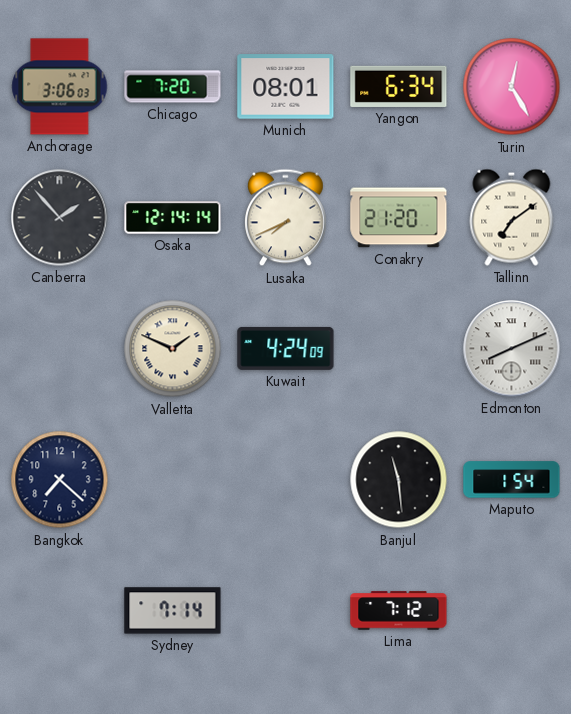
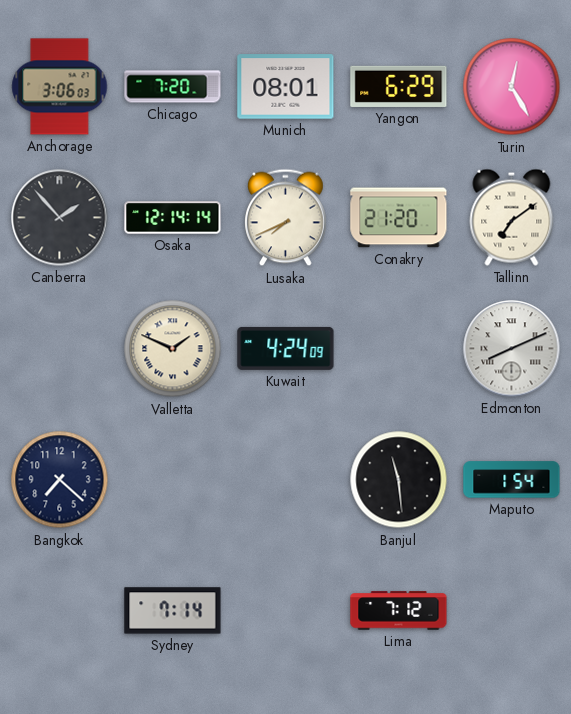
Yangon: 6:34 -> 6:29
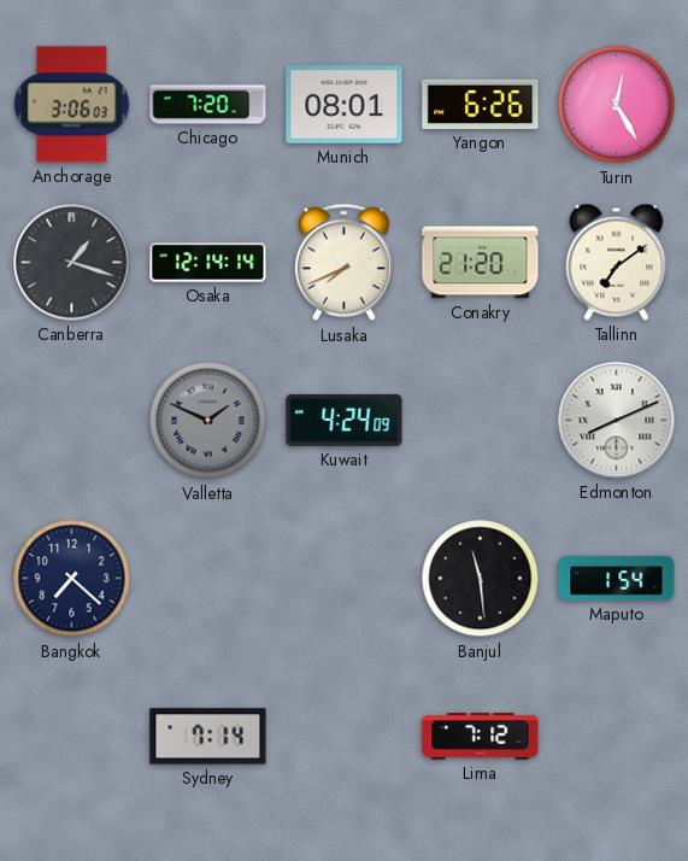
Yangon: 6:29 -> 6:26
Canberra: 1:53 -> 1:18
Valletta dial: cream -> grey
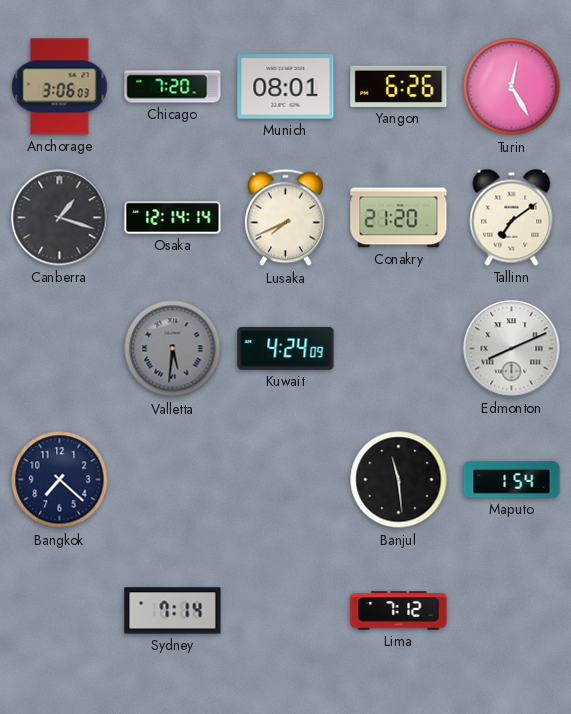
Valletta: 1:49 -> 5:31
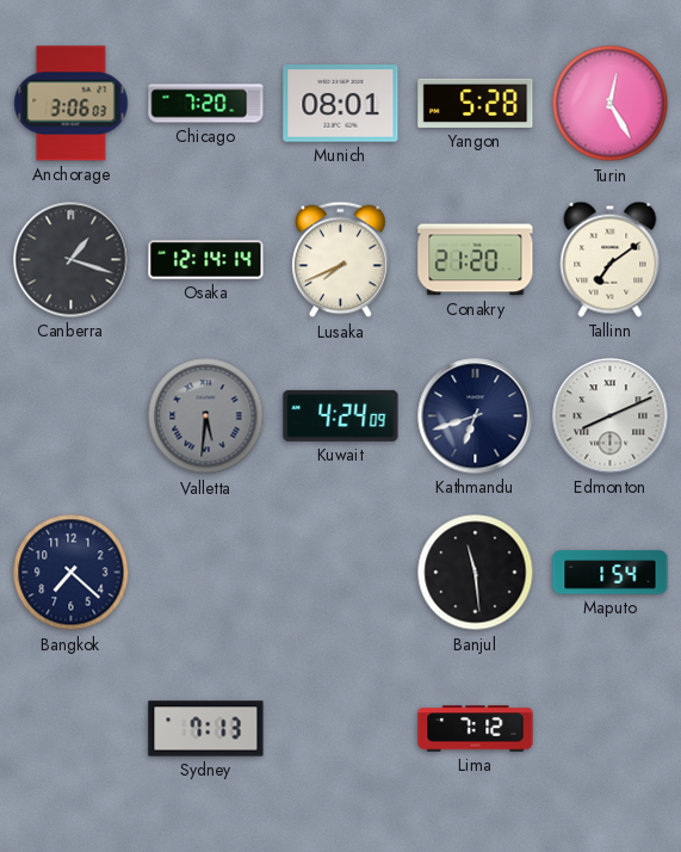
Yangon: 6:26 -> 5:28
Kathmandu: none -> 6:42
Sydney: 7:14 -> 7:13
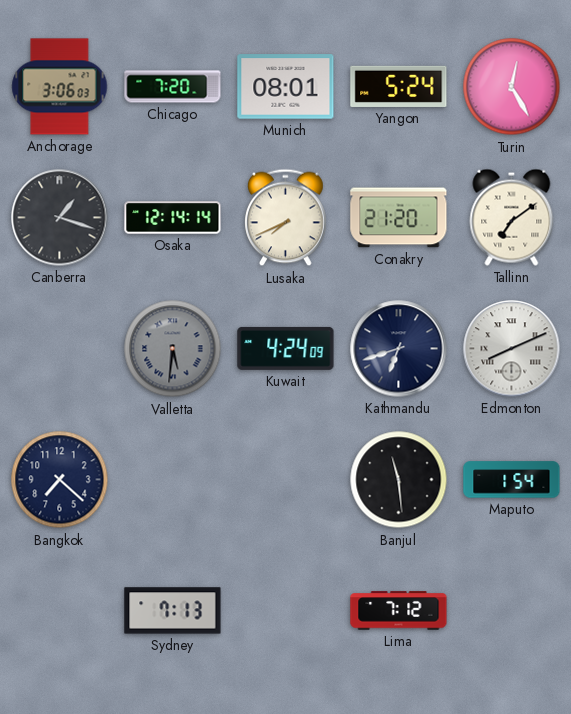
Yangon: 5:28 -> 5:24
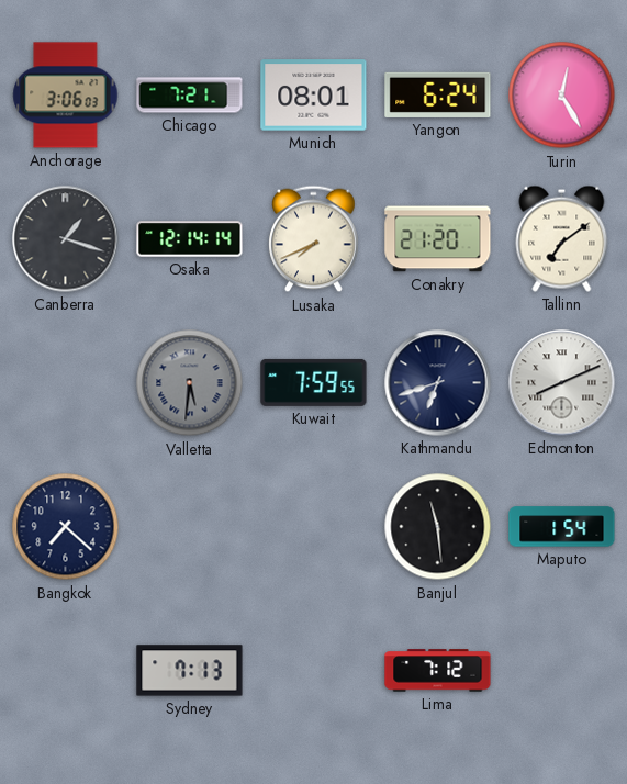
Chicago: 7:20 -> 7:21
Yangon: 5:24 -> 6:24
Kuwait: 4:24 -> 7:59
